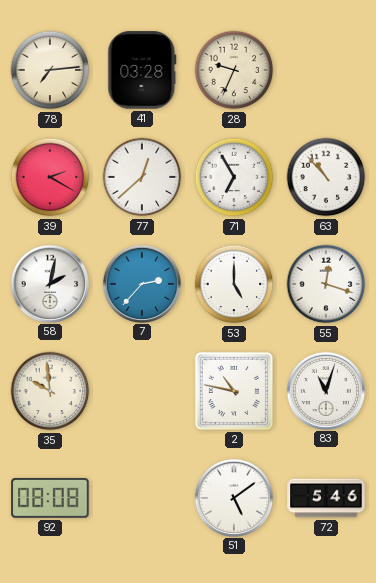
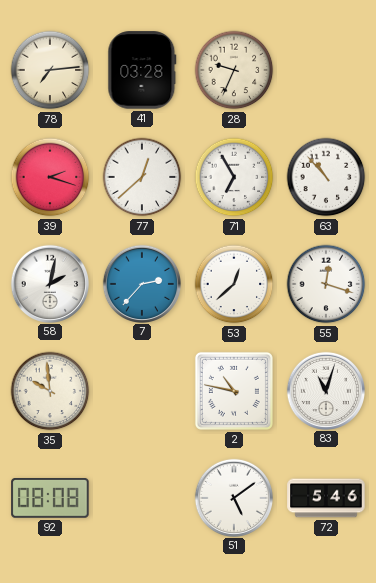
39: 2:20 -> 2:18
53: 5:00 -> 12:38
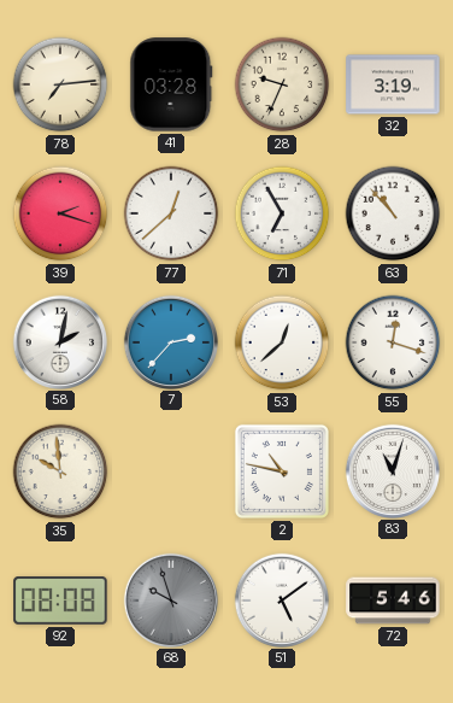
32: none -> 3:19
68: none -> 9:57
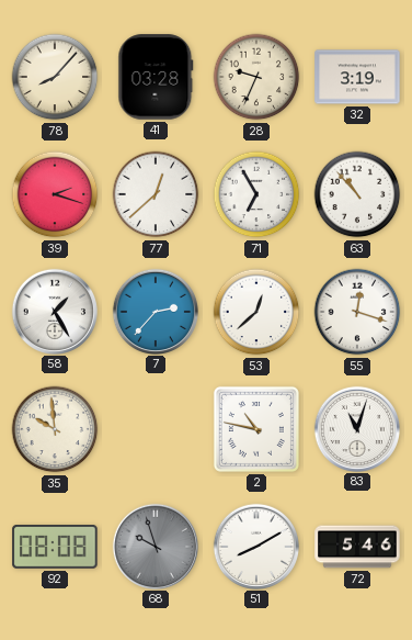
78: 7:14 -> 8:07
58: 2:02 -> 1:25
51: 5:09 -> 8:10
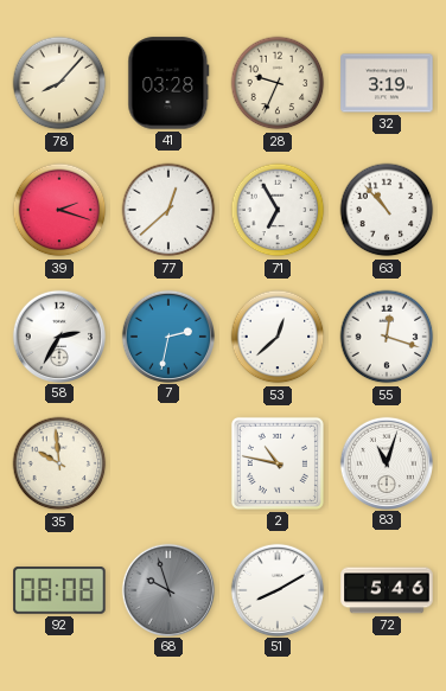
58: 1:25 -> 2:35
7: 2:37 -> 2:32
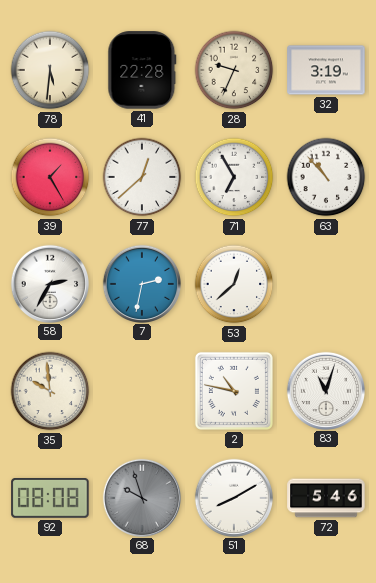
78: 8:07 -> 5:31
41: 03:28 -> 22:28
39: 2:18 -> 1:25
55: 12:18 -> none
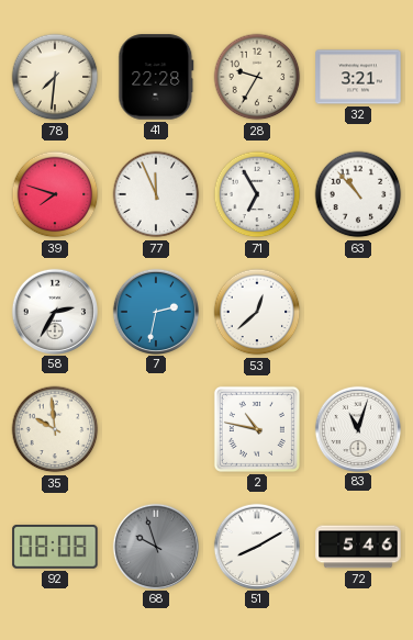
78: 5:31 -> 7:31
28: 9:34 -> 9:35
32: 3:19 -> 3:21
39: 1:25 -> 7:48
77: 12:38 -> 11:56
